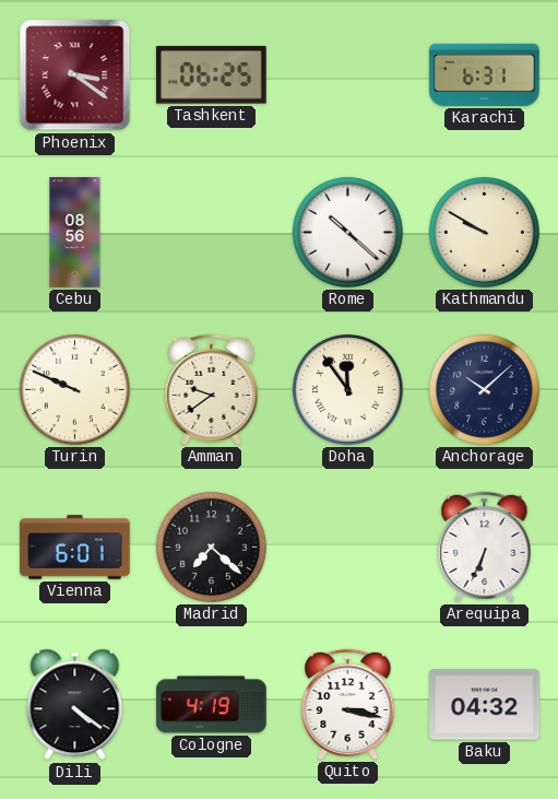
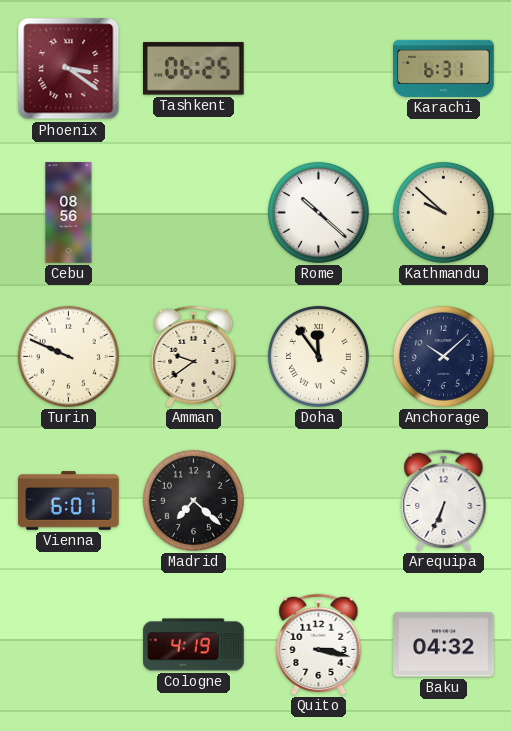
Kathmandu: 9:50 -> 9:52
Dili: 4:21 -> none
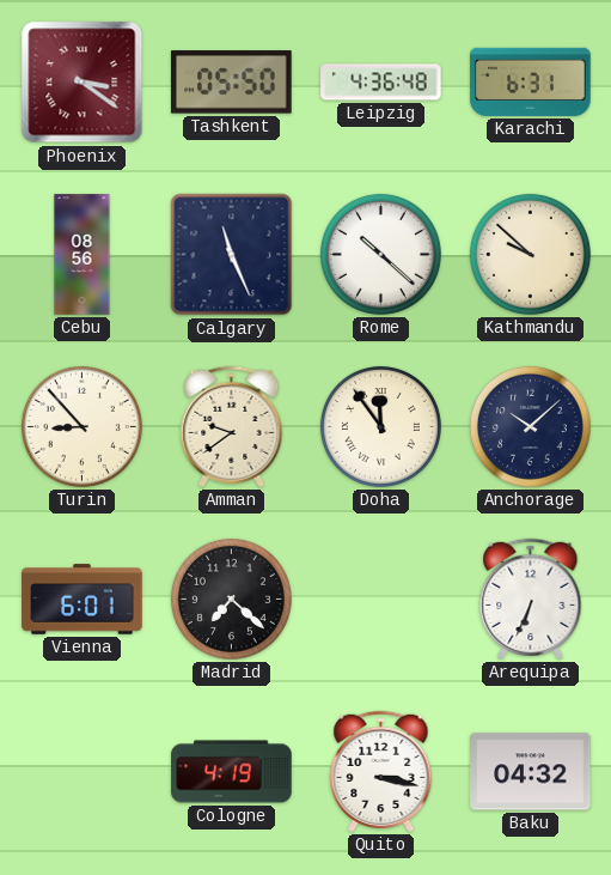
Tashkent: 06:25 -> 05:50
Leipzig: none -> 4:36
Calgary: none -> 11:26
Turin: 9:49 -> 8:53
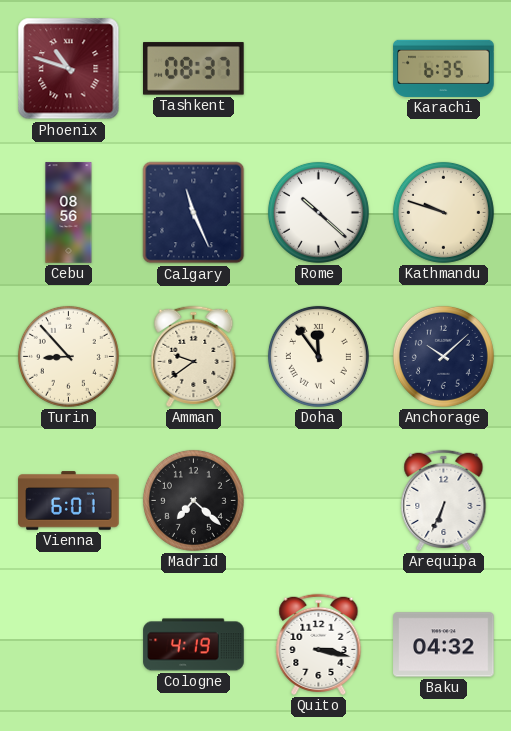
Phoenix: 3:21 -> 10:48
Tashkent: 05:50 -> 08:37
Leipzig: 4:36 -> none
Karachi: 6:31 -> 6:35
Kathmandu: 9:52 -> 9:48
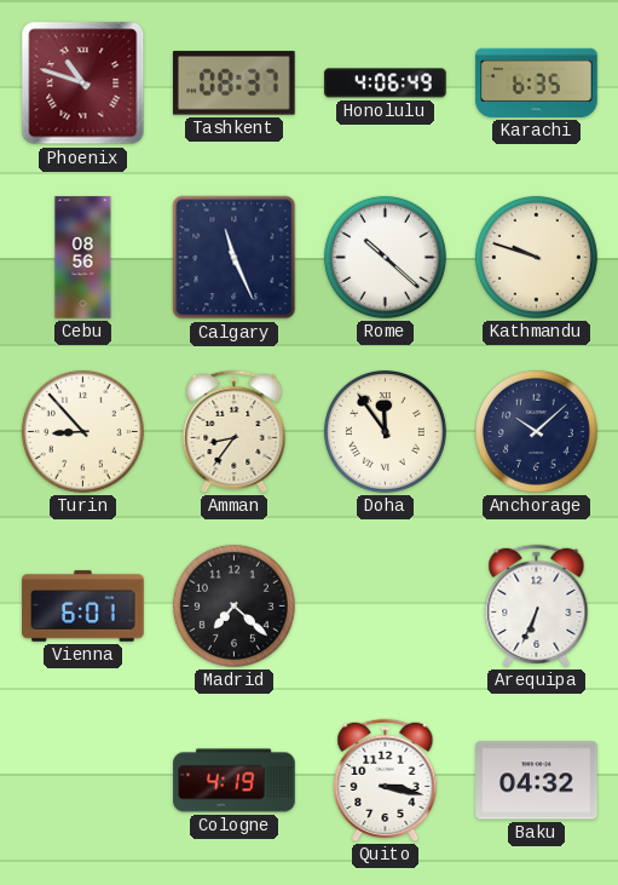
Honolulu: none -> 4:06
Amman: 9:39 -> 8:36
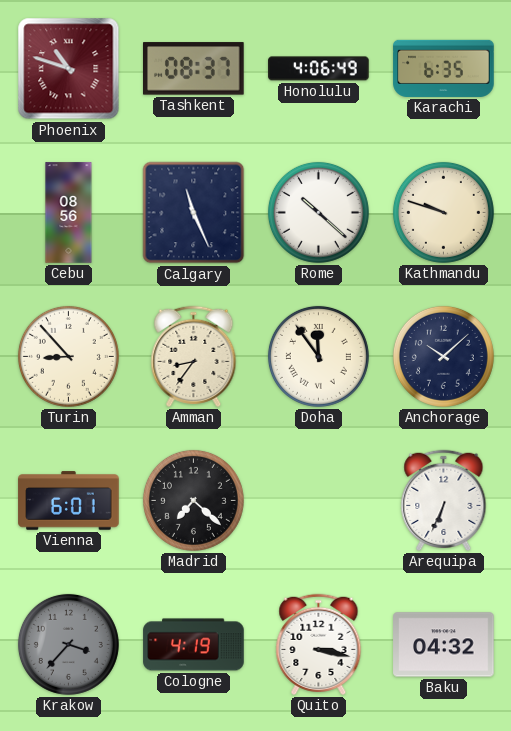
Krakow: none -> 3:37
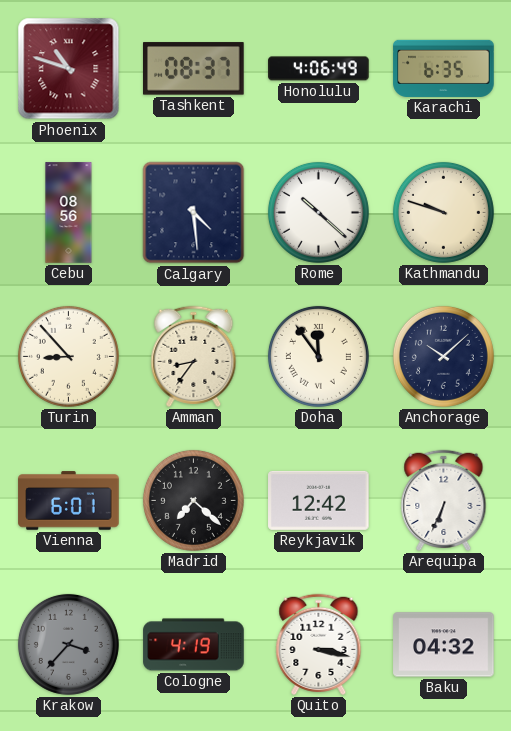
Calgary: 11:26 -> 4:29
Reykjavik: none -> 12:42
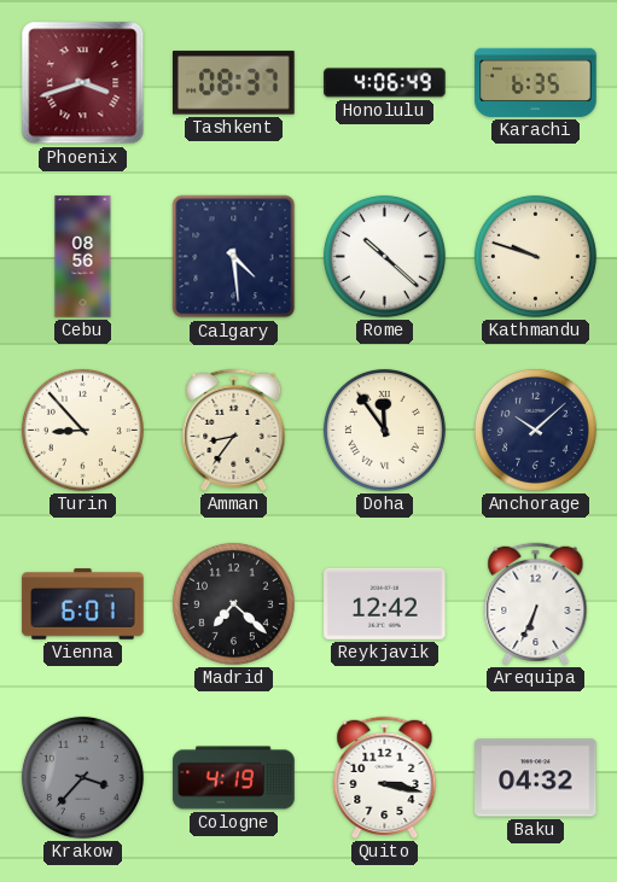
Phoenix: 10:48 -> 3:42
